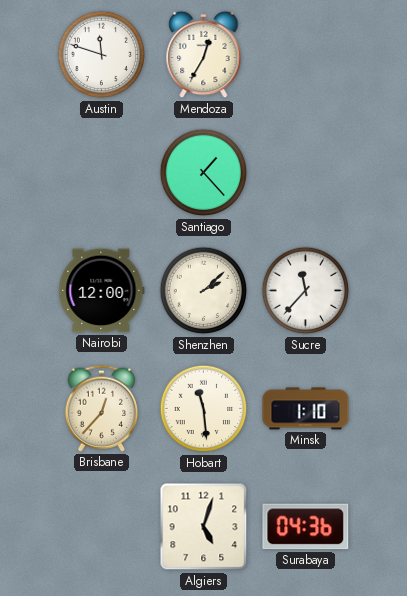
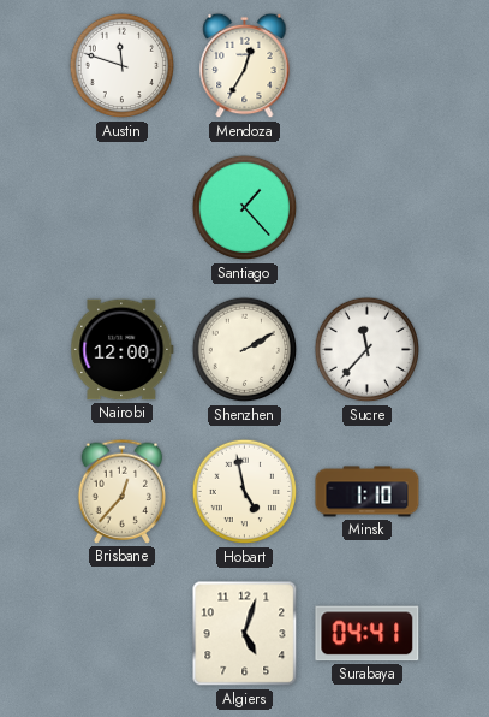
Shenzhen: 2:08 -> 2:10
Hobart: 11:29 -> 4:58
Surabaya: 04:36 -> 04:41
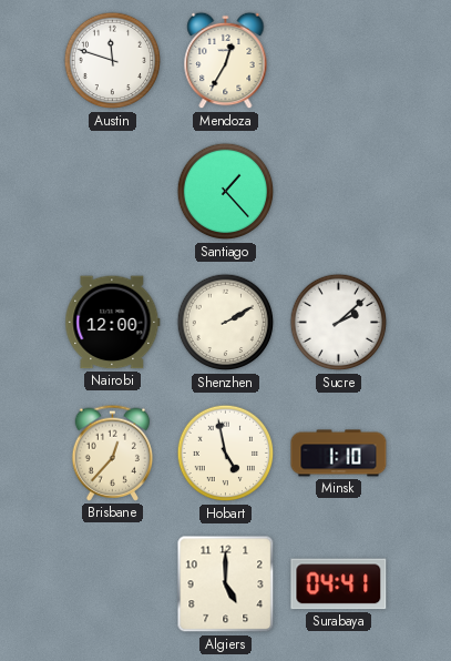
Sucre: 11:37 -> 2:08
Algiers: 5:03 -> 5:00
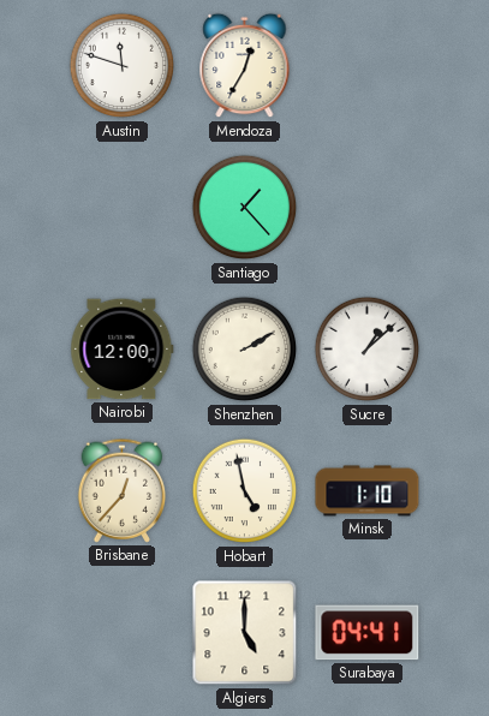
Sucre: 2:08 -> 1:08
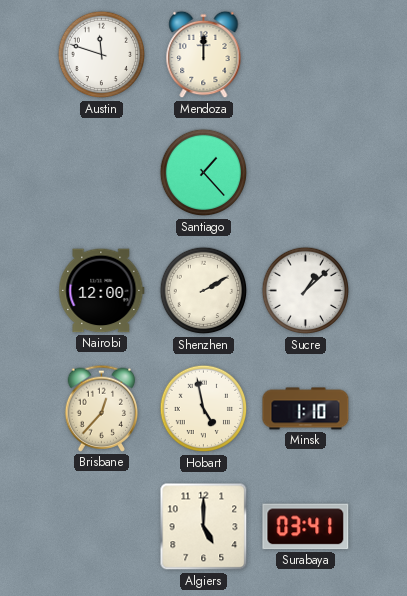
Mendoza: 12:35 -> 12:00
Surabaya: 04:41 -> 03:41
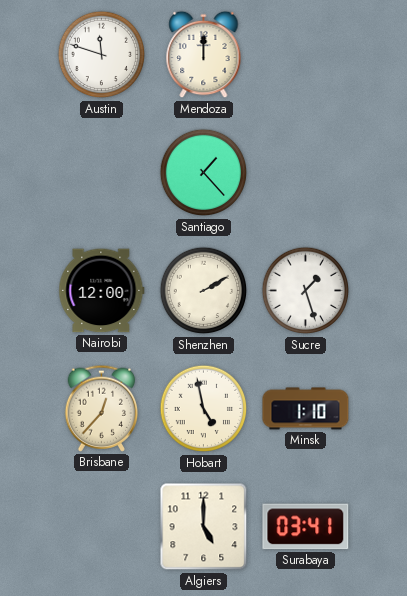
Sucre: 1:08 -> 1:27
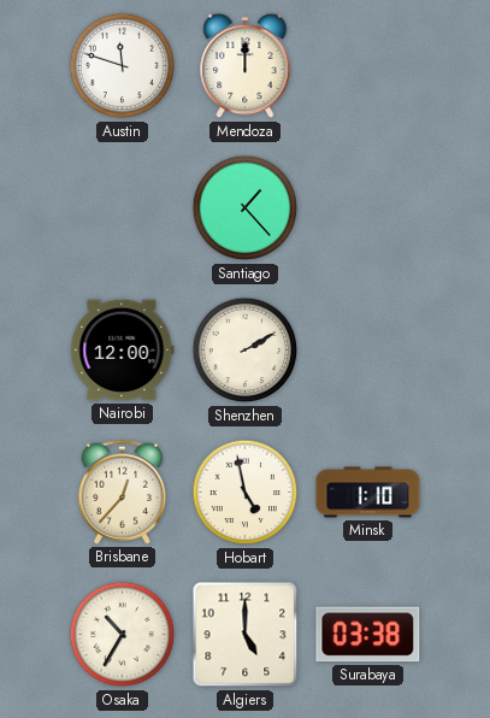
Sucre: 1:27 -> none
Osaka: none -> 10:35
Surabaya: 03:41 -> 03:38
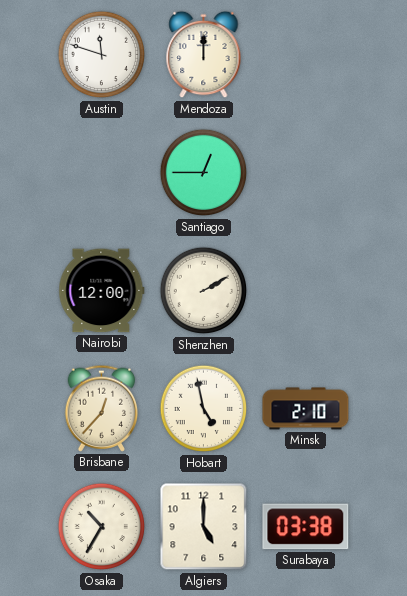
Santiago: 1:23 -> 12:45
Minsk: 1:10 -> 2:10
